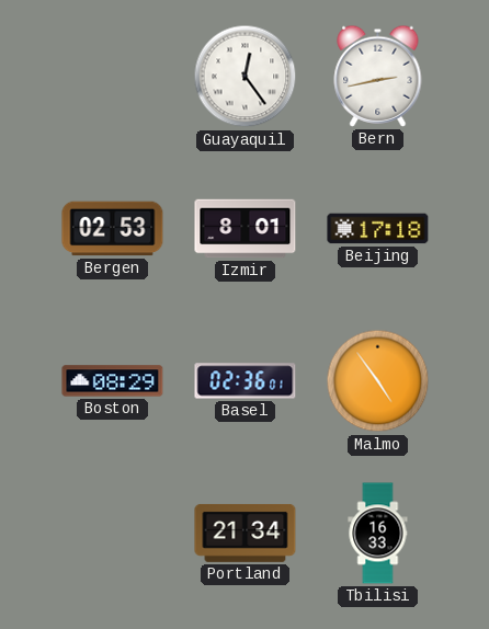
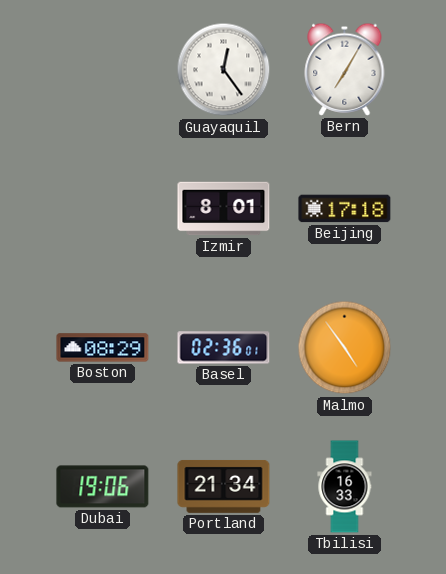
Bern: 2:43 -> 7:05
Bergen: 02:53 -> none
Dubai: none -> 19:06
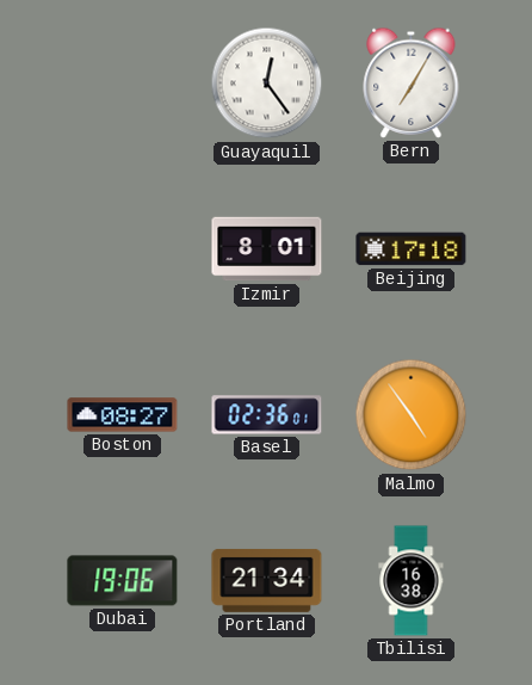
Boston: 08:29 -> 08:27
Tbilisi: 16:33 -> 16:38
